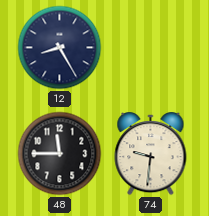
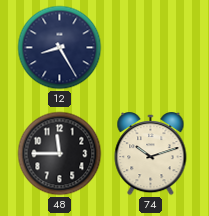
74: 9:31 -> 10:12
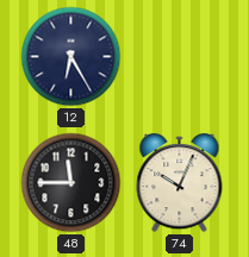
12: 8:25 -> 6:25
74: 10:12 -> 10:04
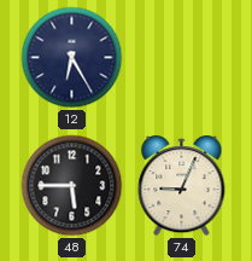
48: 11:45 -> 5:45
74: 10:04 -> 9:04
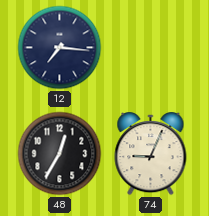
12: 6:25 -> 7:16
48: 5:45 -> 12:35
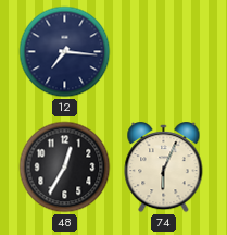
74: 9:04 -> 6:04
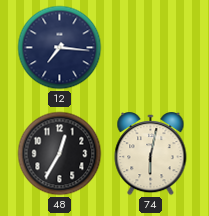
74: 6:04 -> 6:02
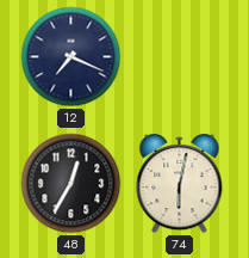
12: 7:16 -> 7:19
